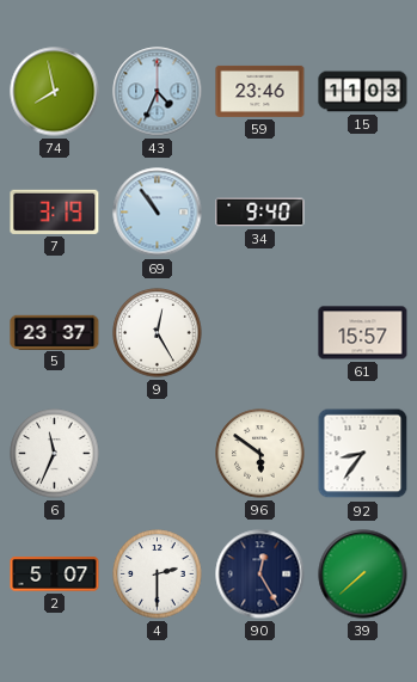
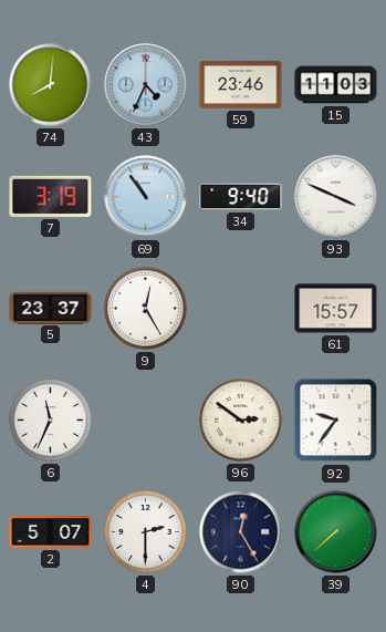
74: 7:58 -> 8:01
93: none -> 3:49
96: 5:51 -> 2:51
92: 8:36 -> 9:36
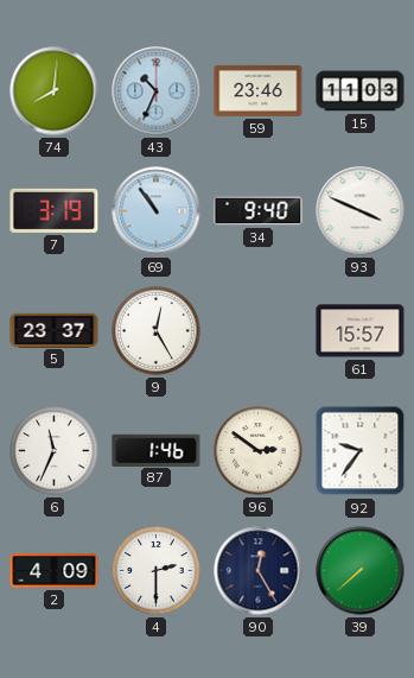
43: 4:34 -> 10:34
87: none -> 1:46
2: 5:07 -> 4:09
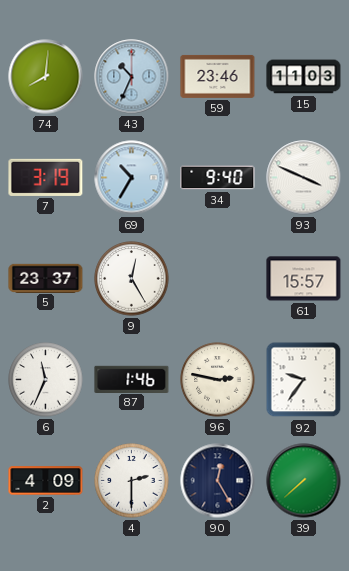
69: 10:54 -> 10:35
96: 2:51 -> 2:47
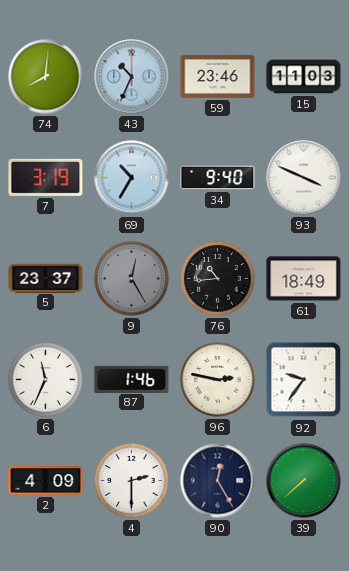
9 dial: white -> grey
76: none -> 10:44
61: 15:57 -> 18:49
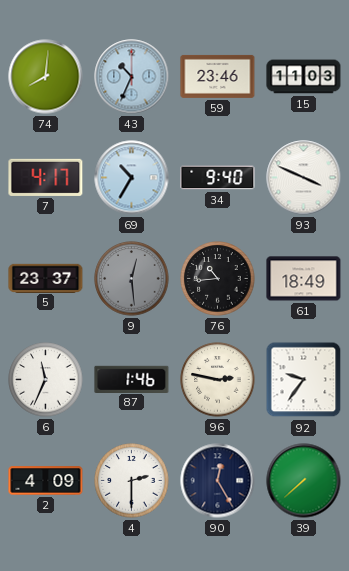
7: 3:19 -> 4:17
9: 12:25 -> 12:29
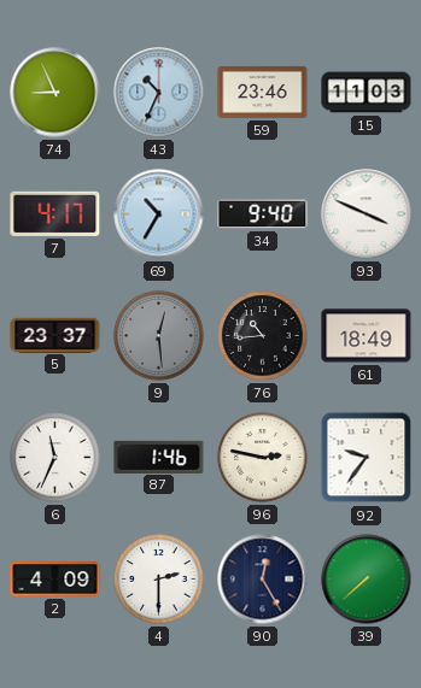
74: 8:01 -> 8:56
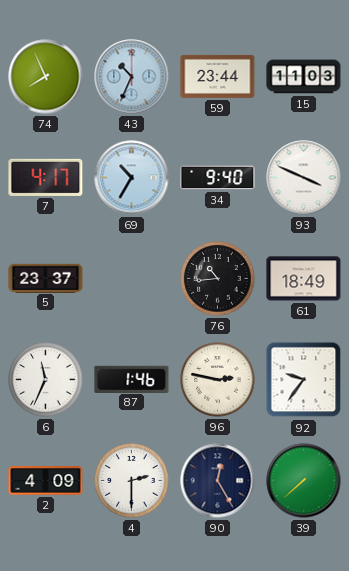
74: 8:56 -> 7:56
59: 23:46 -> 23:44
9: 12:29 -> none
